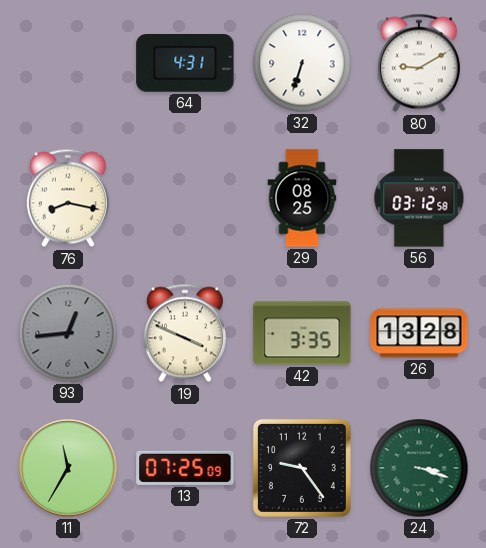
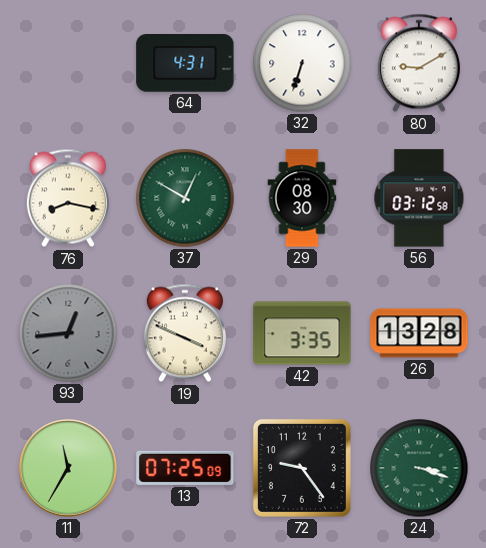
37: none -> 12:50
29: 08:25 -> 08:30
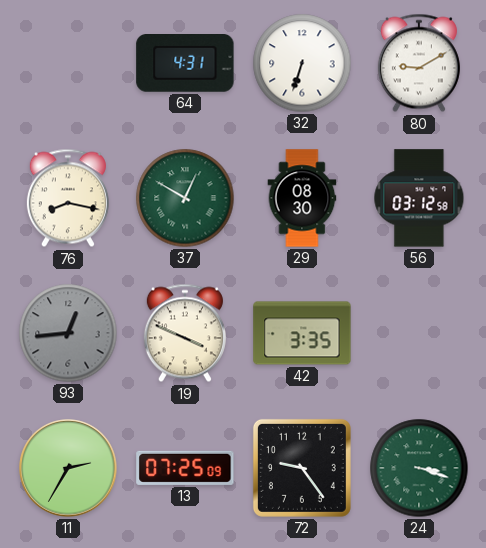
26: 13:28 -> none
11: 11:35 -> 2:35
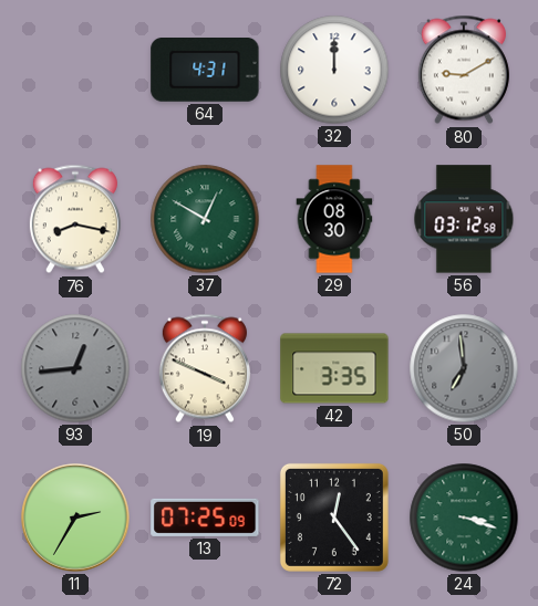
32: 6:33 -> 12:00
50: none -> 6:59
72: 9:24 -> 12:24
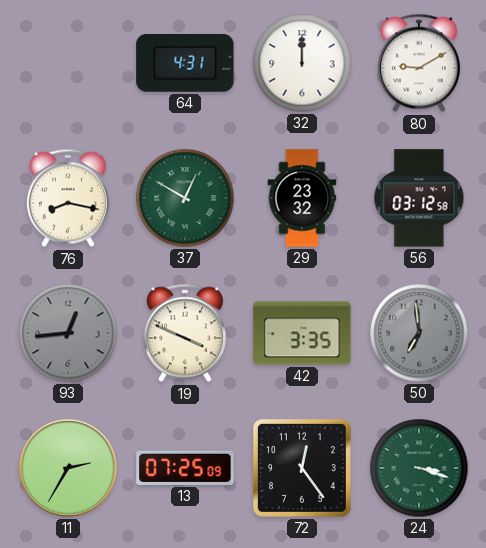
29: 08:30 -> 23:32
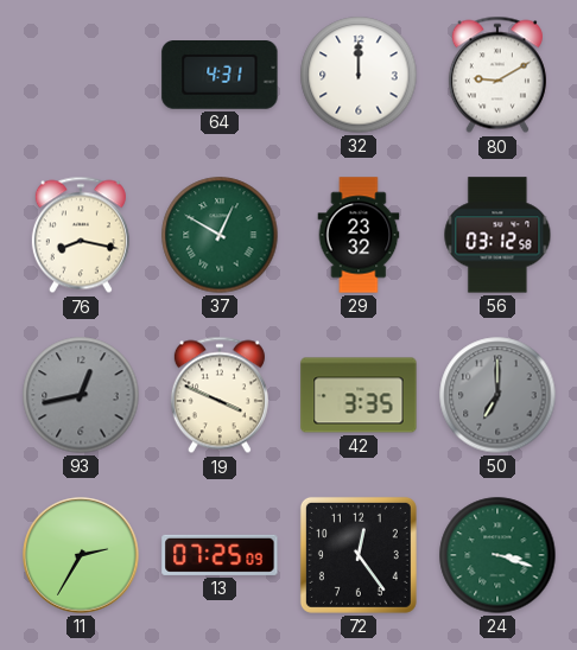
93: 12:44 -> 12:43
50: 6:59 -> 7:00
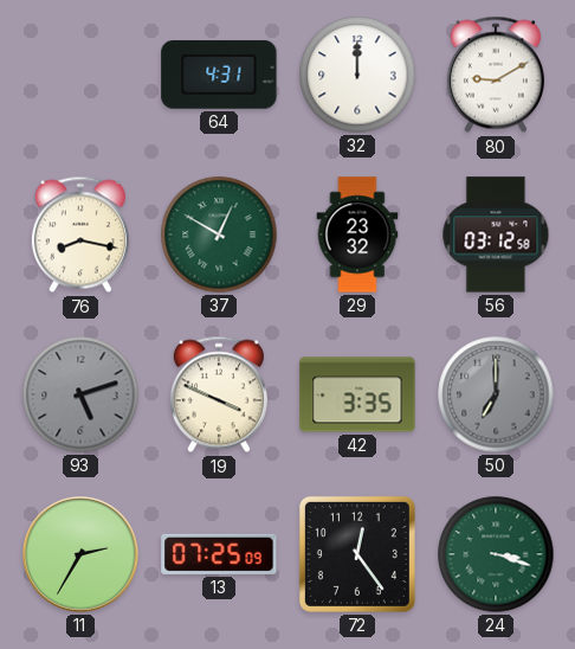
93: 12:43 -> 5:12
